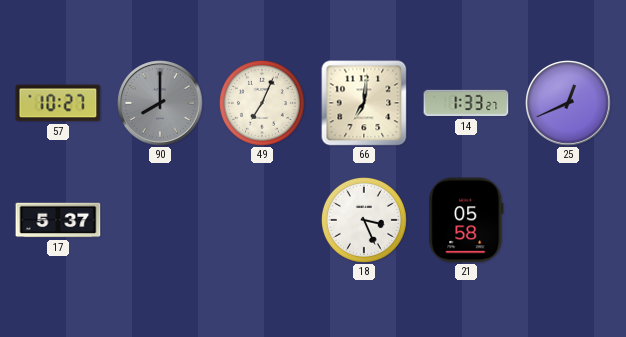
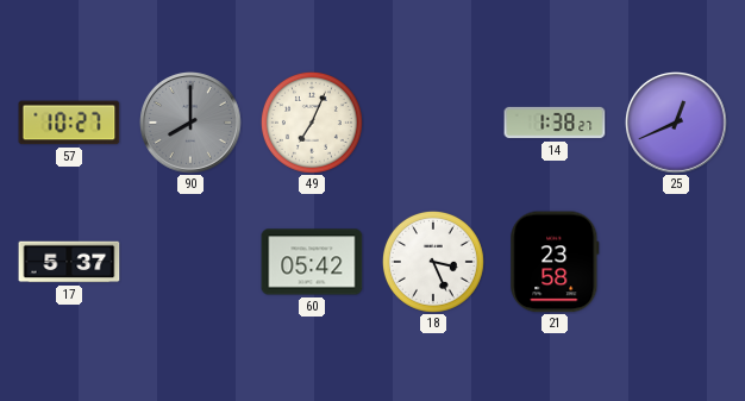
66: 7:01 -> none
14: 1:33 -> 1:38
60: none -> 05:42
21: 05:58 -> 23:58
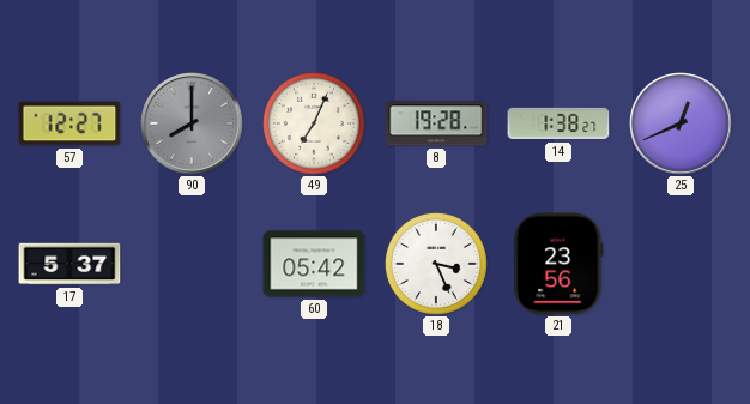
57: 10:27 -> 12:27
8: none -> 19:28
21: 23:58 -> 23:56
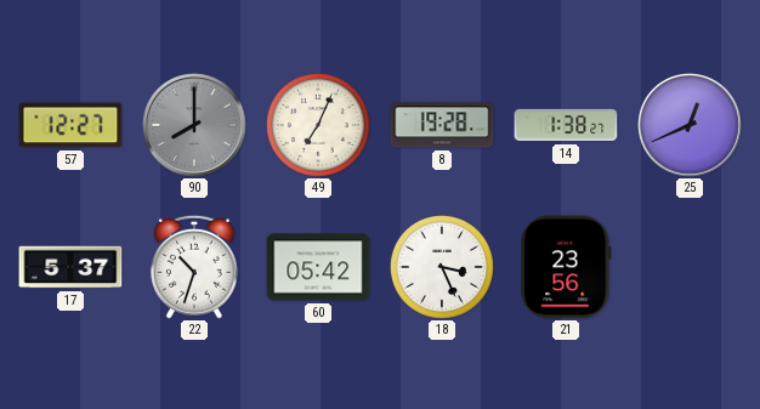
22: none -> 10:33
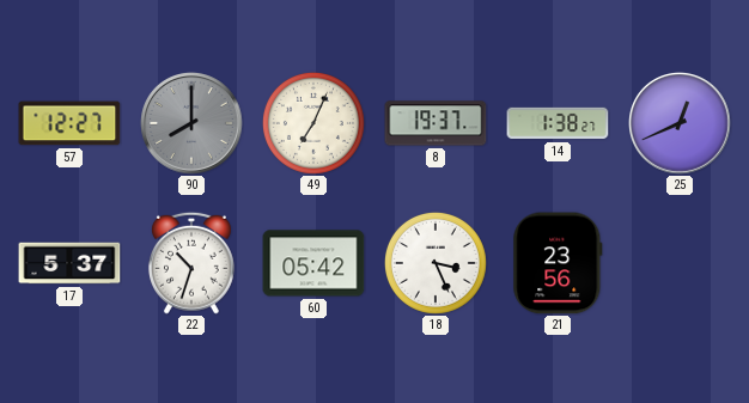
8: 19:28 -> 19:37
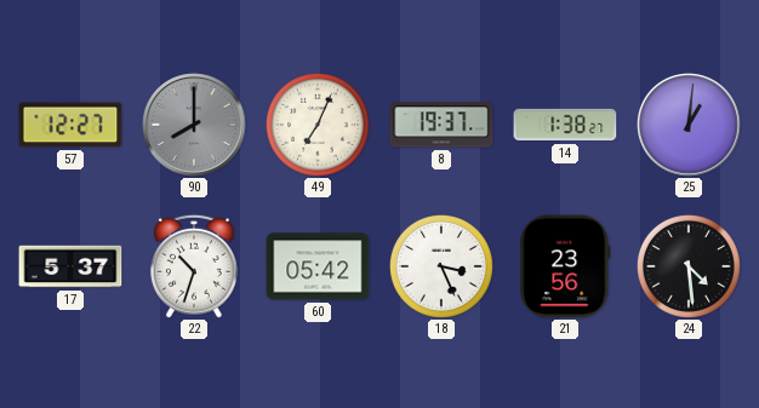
25: 12:41 -> 1:01
24: none -> 4:29
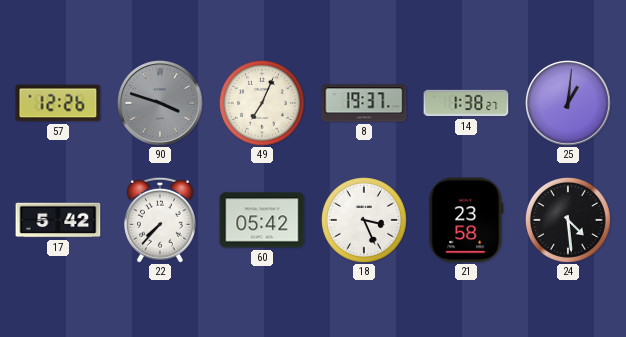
57: 12:27 -> 12:26
90: 8:00 -> 3:48
17: 5:37 -> 5:42
22: 10:33 -> 7:37
21: 23:56 -> 23:58
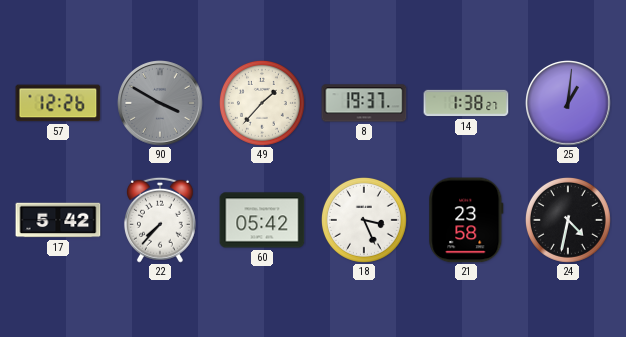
90: 3:48 -> 3:50
49: 7:04 -> 1:37
24: 4:29 -> 4:32
